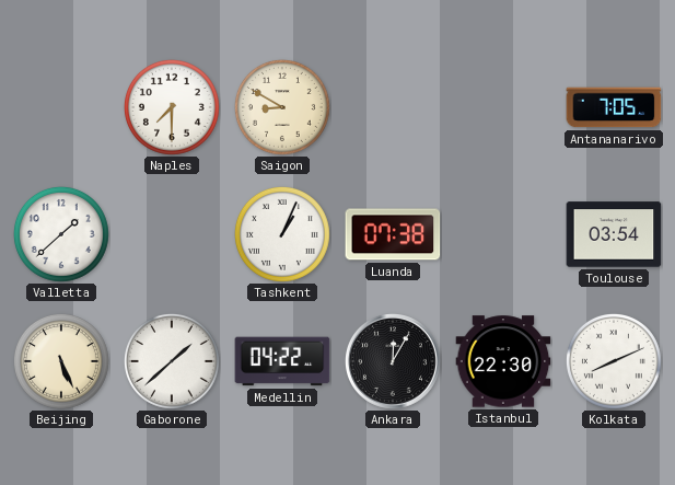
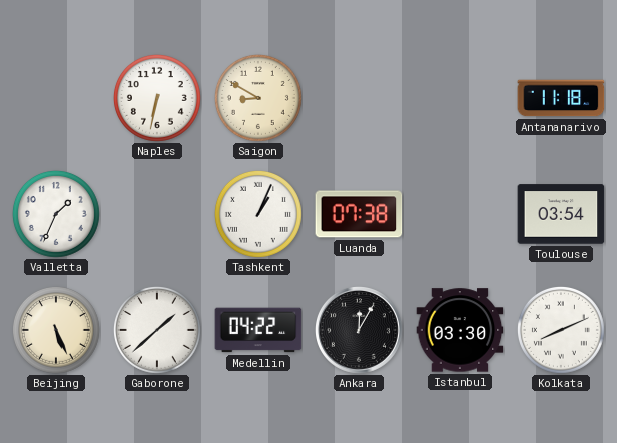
Naples: 7:30 -> 6:32
Antananarivo: 7:05 -> 11:18
Valletta: 1:38 -> 1:34
Istanbul: 22:30 -> 03:30
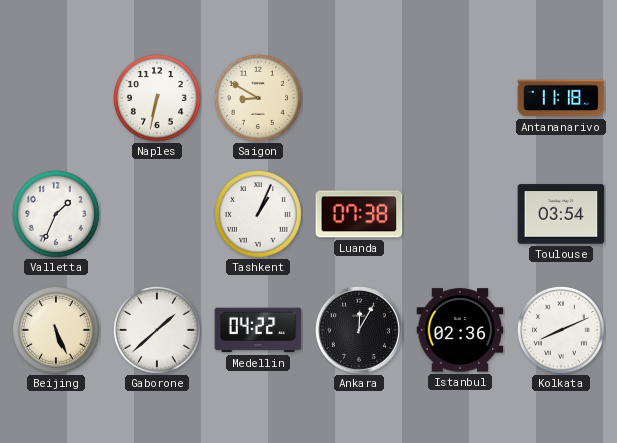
Istanbul: 03:30 -> 02:36
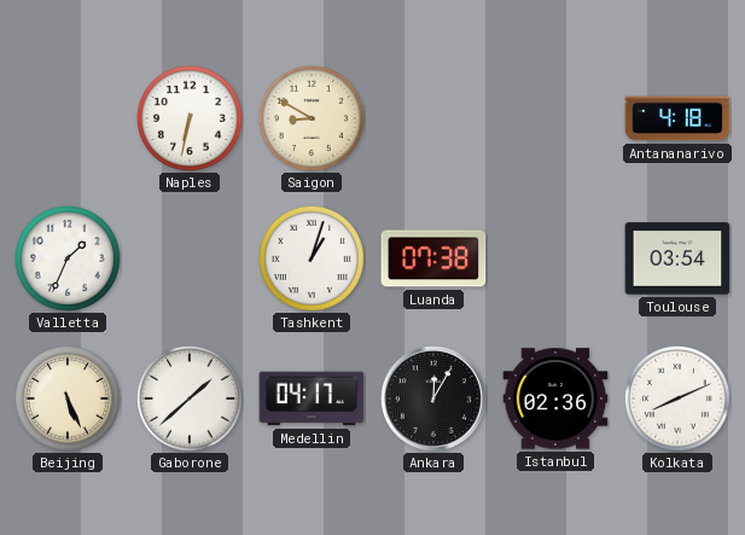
Antananarivo: 11:18 -> 4:18
Tashkent: 1:04 -> 1:03
Medellin: 04:22 -> 04:17
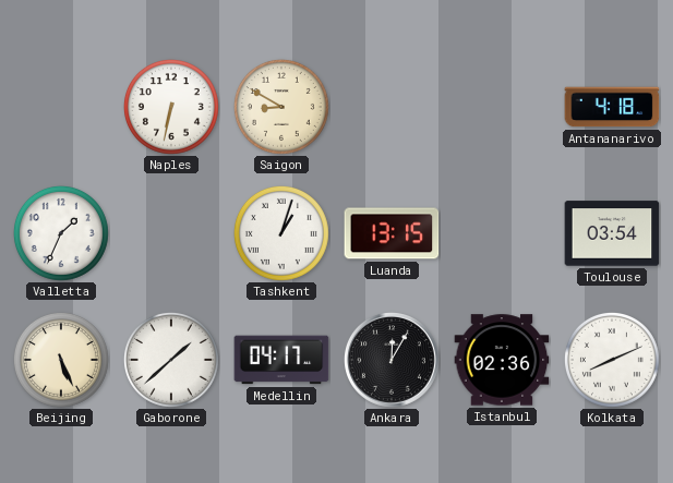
Luanda: 07:38 -> 13:15
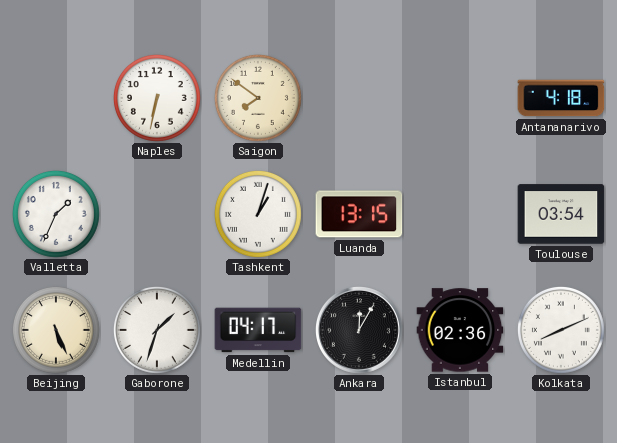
Saigon: 8:50 -> 7:51
Gaborone: 1:38 -> 1:33
